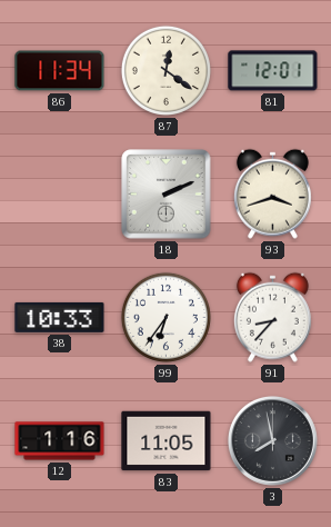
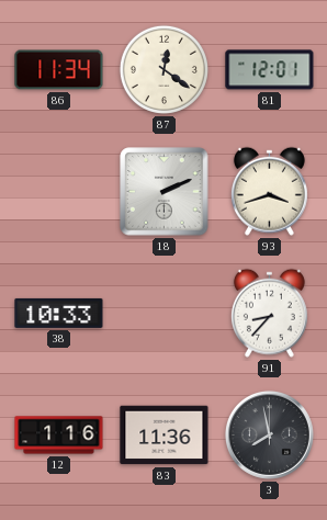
99: 6:36 -> none
83: 11:05 -> 11:36
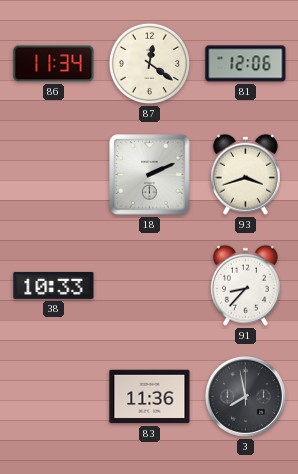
81: 12:01 -> 12:06
12: 1:16 -> none
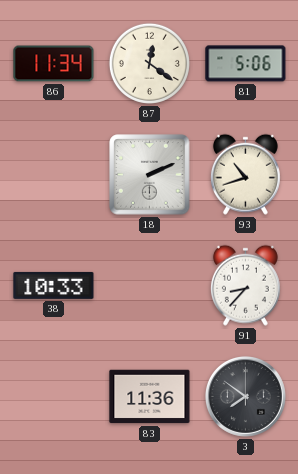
81: 12:06 -> 5:06
93: 3:42 -> 10:42
3: 7:58 -> 7:51
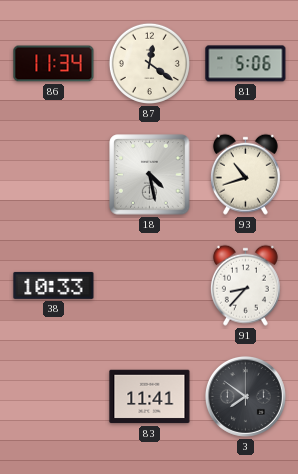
18: 2:11 -> 4:28
83: 11:36 -> 11:41
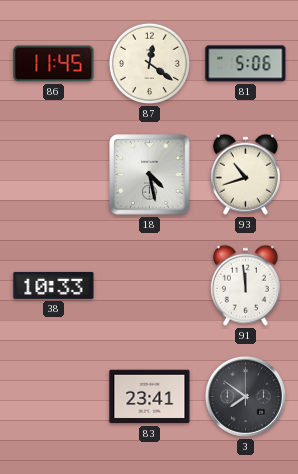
86: 11:34 -> 11:45
91: 8:37 -> 11:59
83: 11:41 -> 23:41
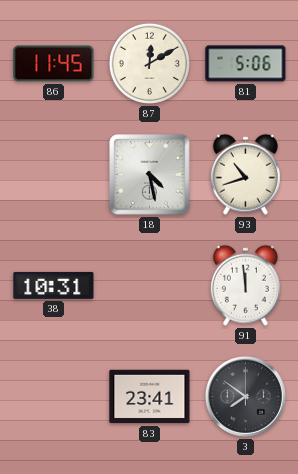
87: 12:21 -> 12:10
38: 10:33 -> 10:31
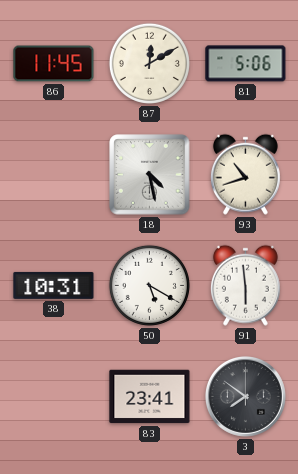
50: none -> 5:20
91: 11:59 -> 5:59
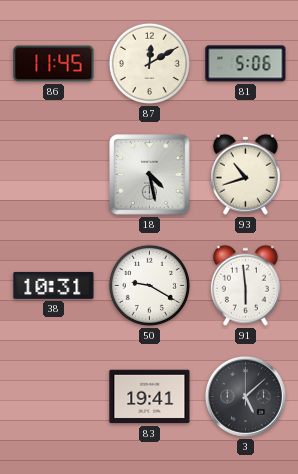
50: 5:20 -> 9:20
83: 23:41 -> 19:41
3: 7:51 -> 5:08
